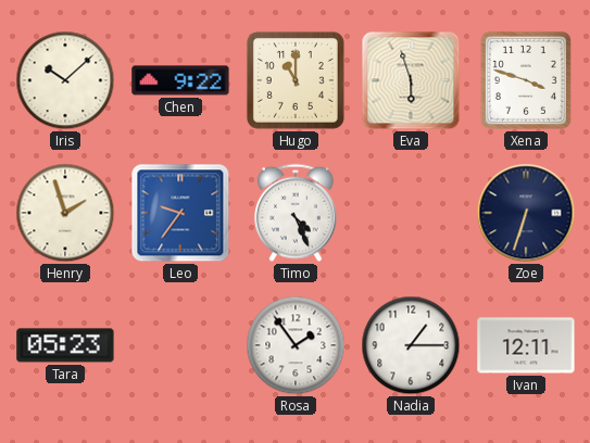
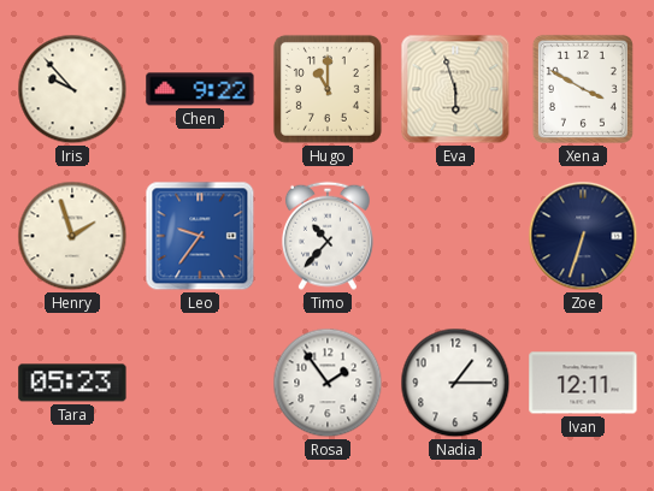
Iris: 10:08 -> 9:53
Xena: 3:48 -> 3:50
Timo: 4:26 -> 10:37
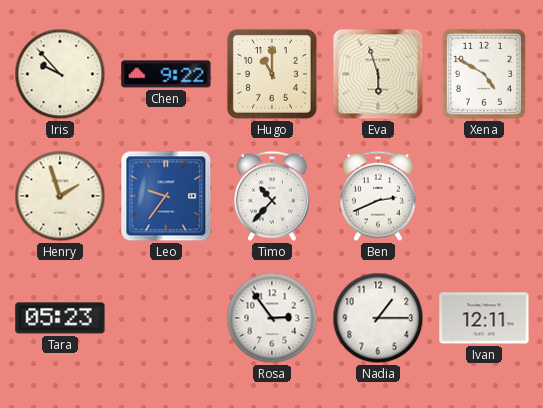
Xena: 3:50 -> 4:50
Ben: none -> 2:41
Zoe: 6:33 -> none
Rosa: 1:54 -> 2:54
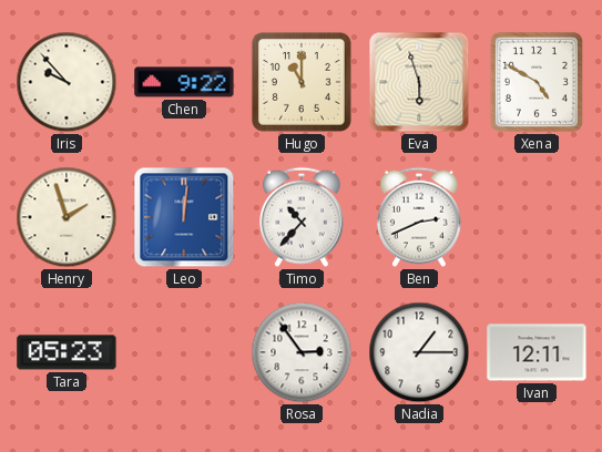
Leo: 9:36 -> 12:01
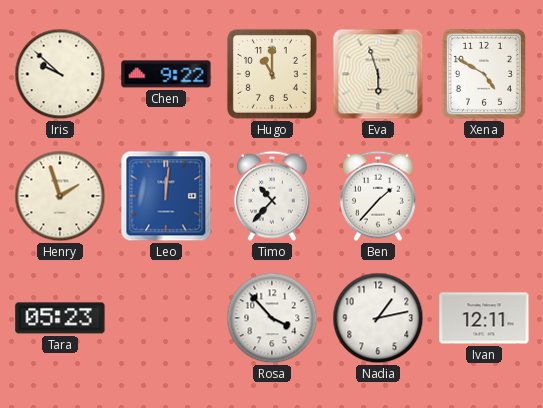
Iris: 9:53 -> 9:52
Ben: 2:41 -> 1:37
Rosa: 2:54 -> 3:53
Nadia: 1:15 -> 1:13
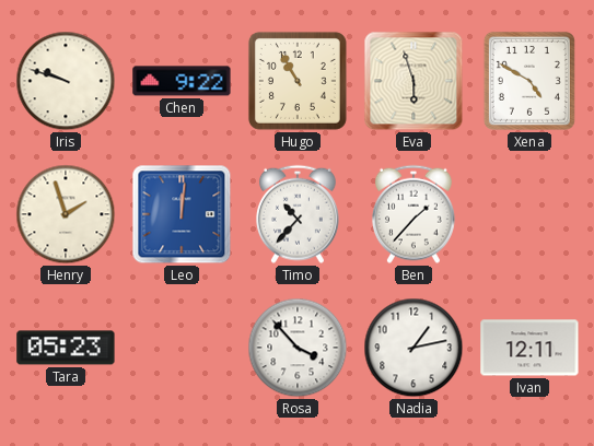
Iris: 9:52 -> 9:48
Hugo: 11:00 -> 10:55
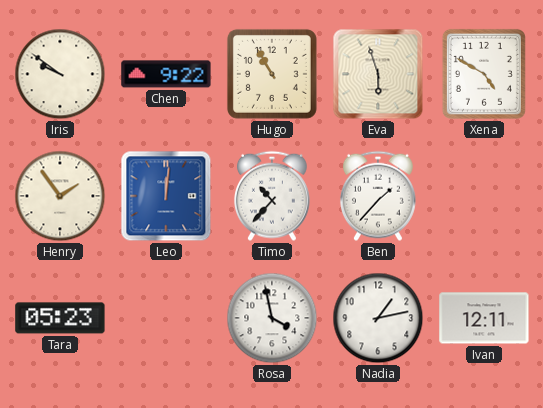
Iris: 9:48 -> 9:51
Henry: 1:57 -> 1:54
Rosa: 3:53 -> 3:58
